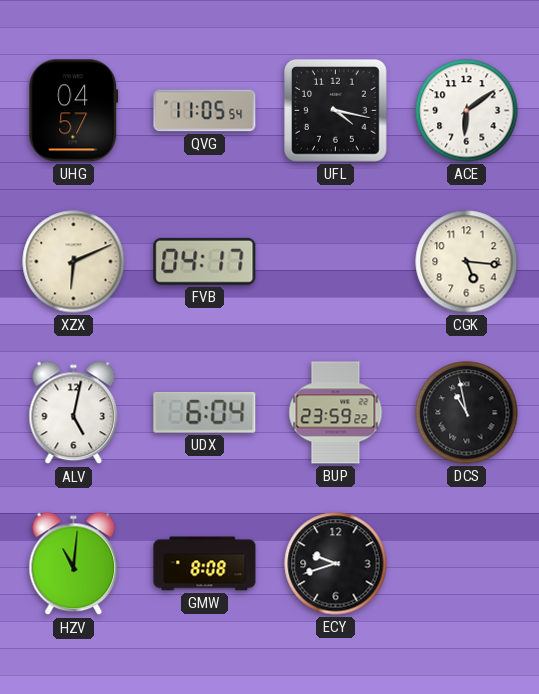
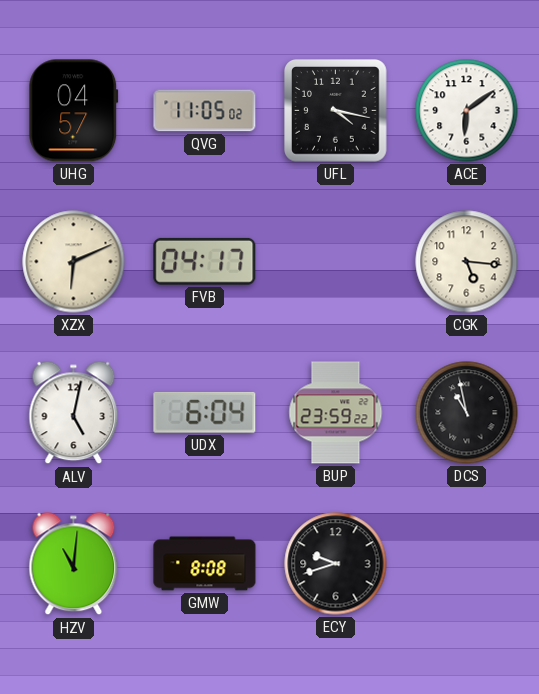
QVG: 11:05:54 -> 11:05:02
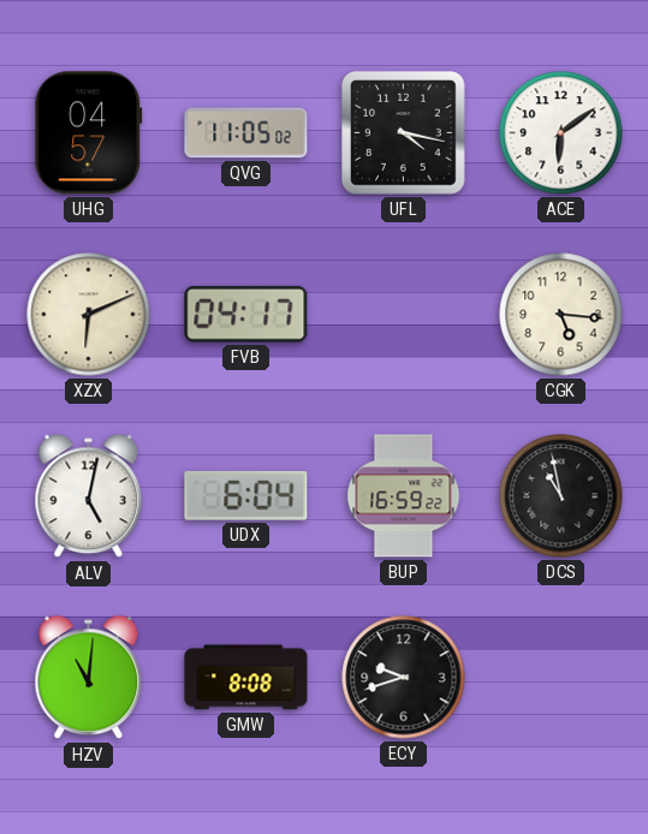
BUP: 23:59 -> 16:59
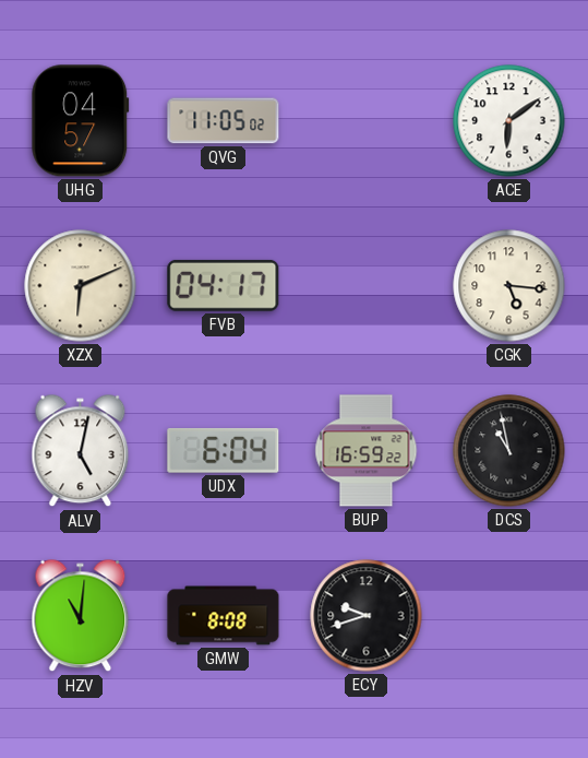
UFL: 4:17 -> none
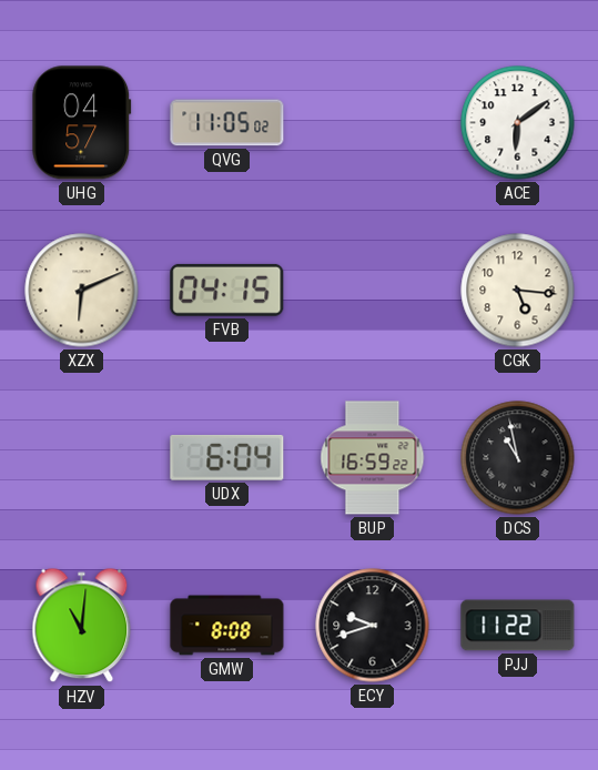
FVB: 04:17 -> 04:15
ALV: 5:02 -> none
PJJ: none -> 11:22
